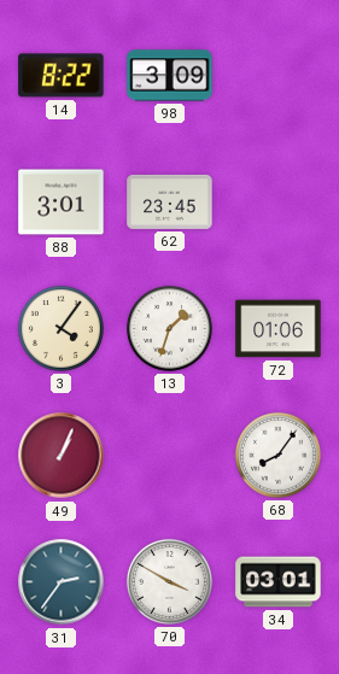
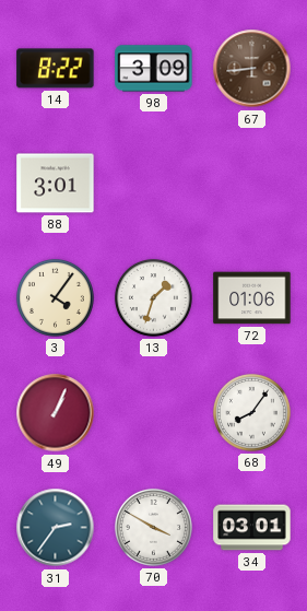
67: none -> 8:44
62: 23:45 -> none
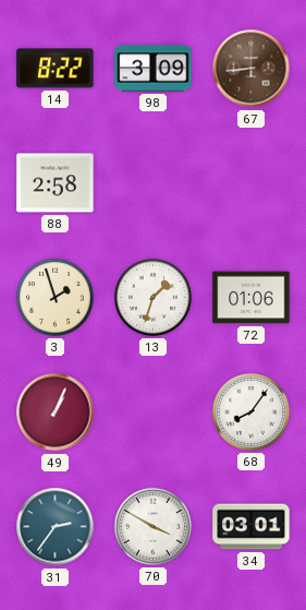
88: 3:01 -> 2:58
3: 4:06 -> 1:57
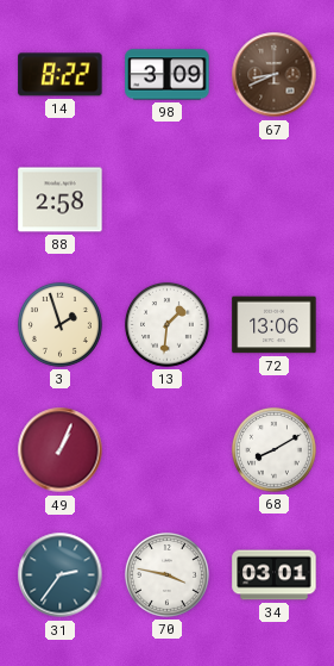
67: 8:44 -> 8:41
13: 1:33 -> 1:31
72: 01:06 -> 13:06
68: 8:06 -> 8:10
70: 3:50 -> 3:47
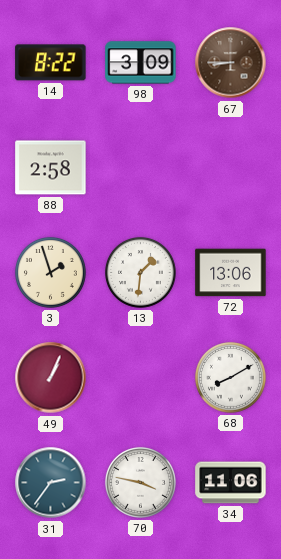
67: 8:41 -> 8:45
34: 03:01 -> 11:06
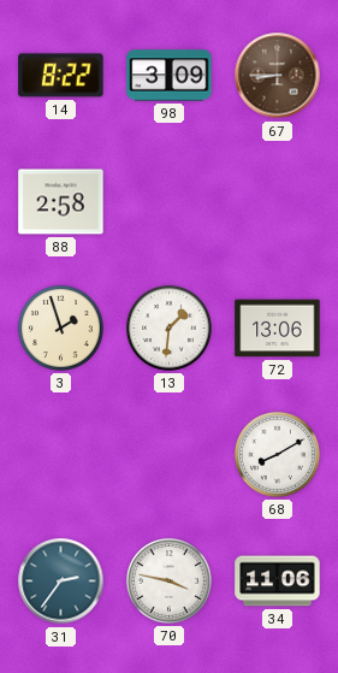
49: 1:04 -> none
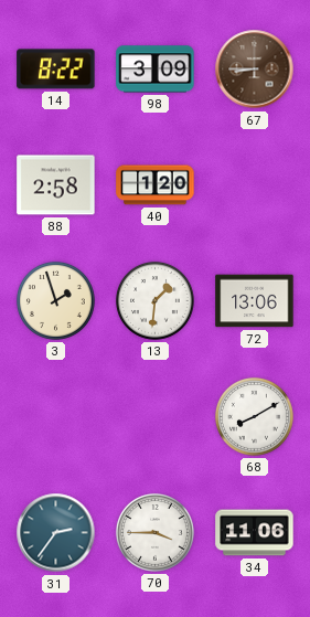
40: none -> 1:20
70: 3:47 -> 3:45
